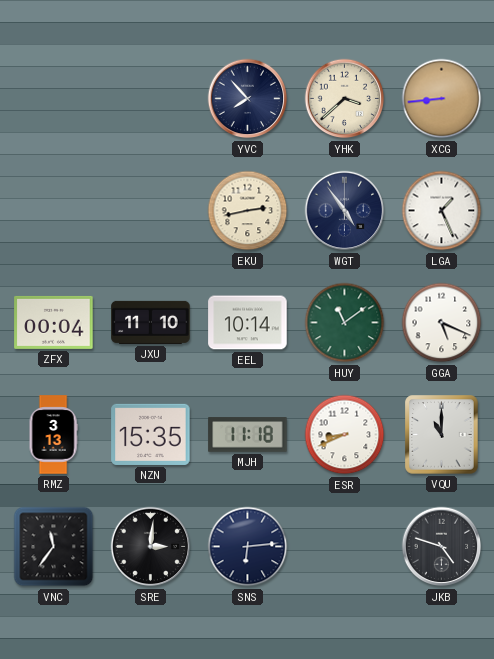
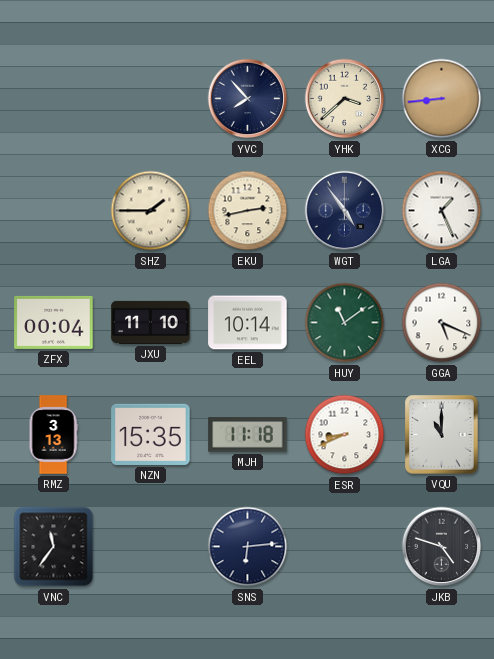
SHZ: none -> 1:45
SRE: 3:01 -> none
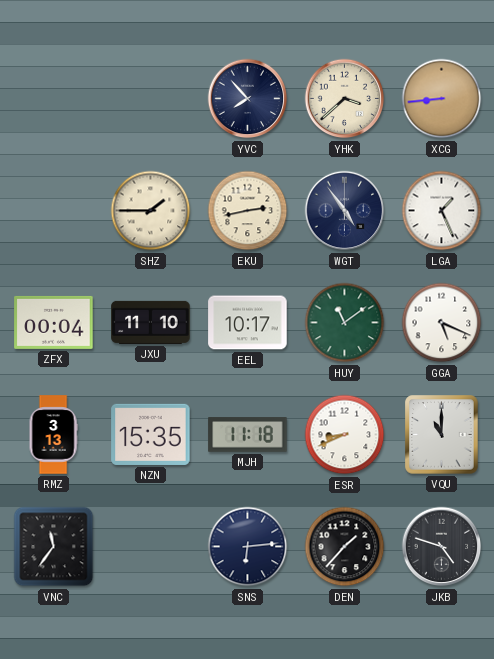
EEL: 10:14 -> 10:17
DEN: none -> 1:37
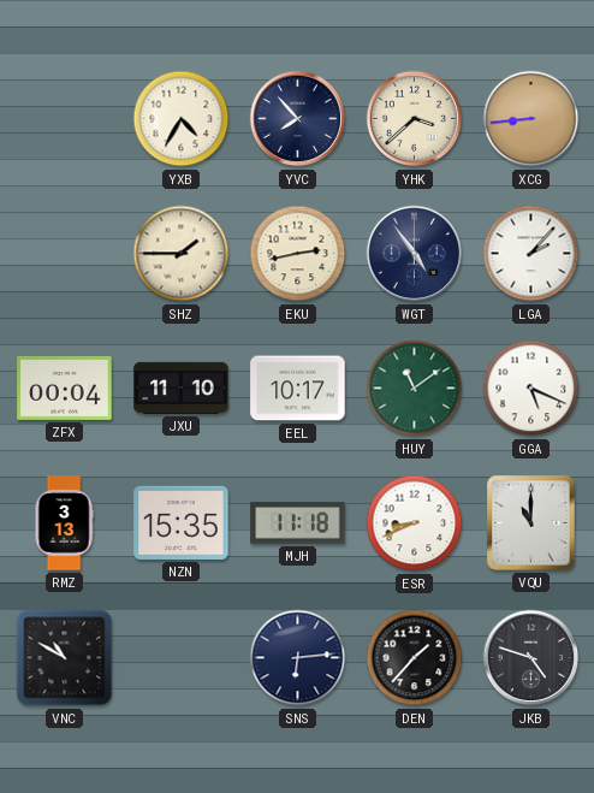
YXB: none -> 4:35
LGA: 1:26 -> 2:07
VNC: 11:36 -> 10:50
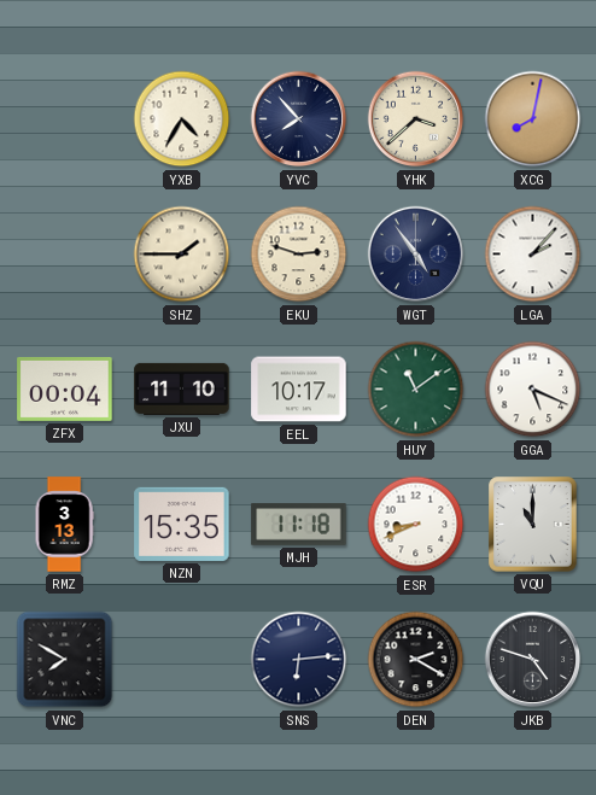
XCG: 8:44 -> 8:02
EKU: 2:43 -> 2:48
VNC: 10:50 -> 7:50
DEN: 1:37 -> 2:20
